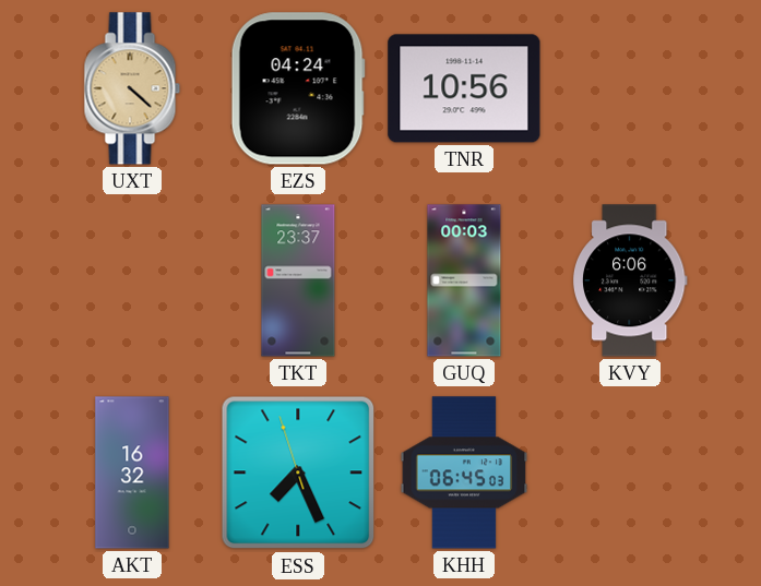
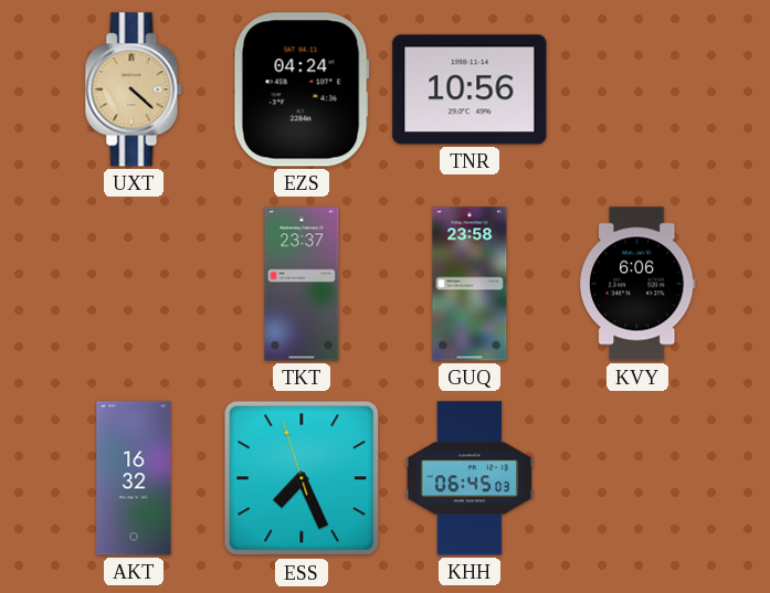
GUQ: 00:03 -> 23:58
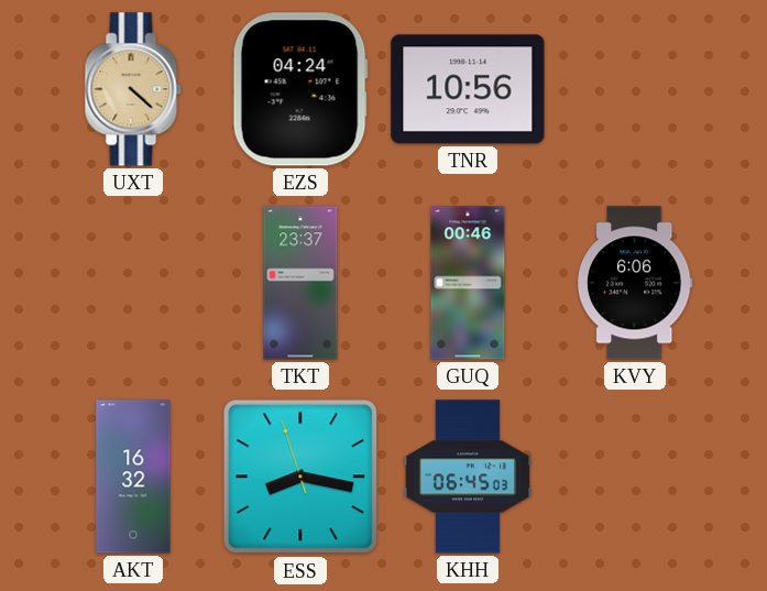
GUQ: 23:58 -> 00:46
ESS: 7:25 -> 8:16
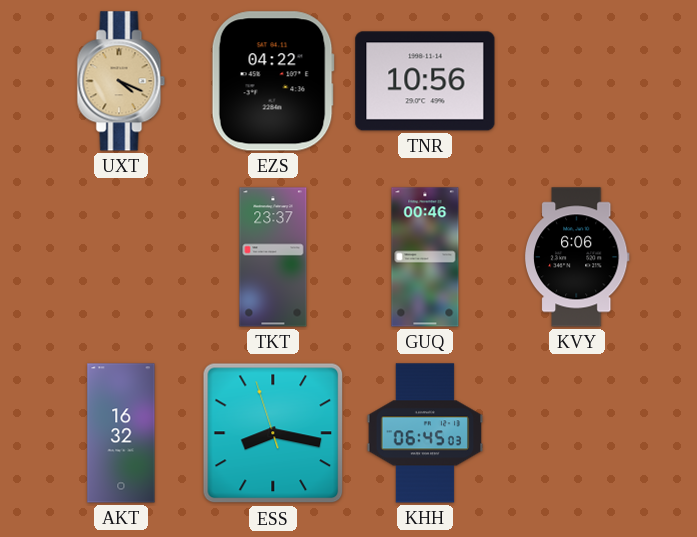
UXT: 4:22 -> 4:19
EZS: 04:24 -> 04:22
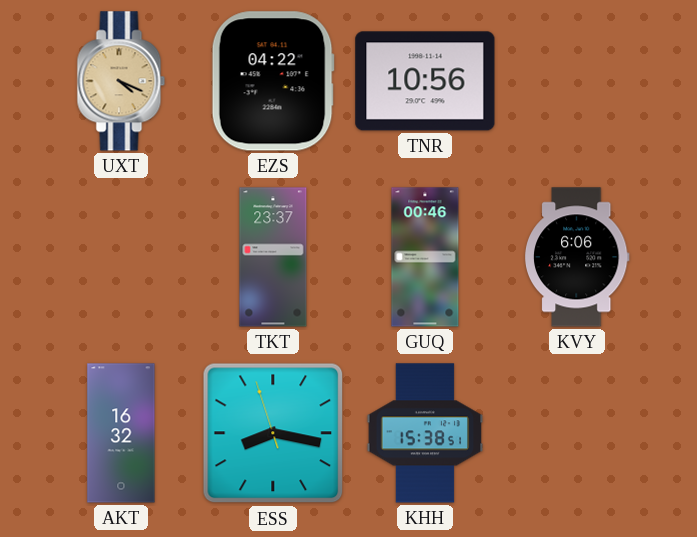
KHH: 06:45 -> 15:38
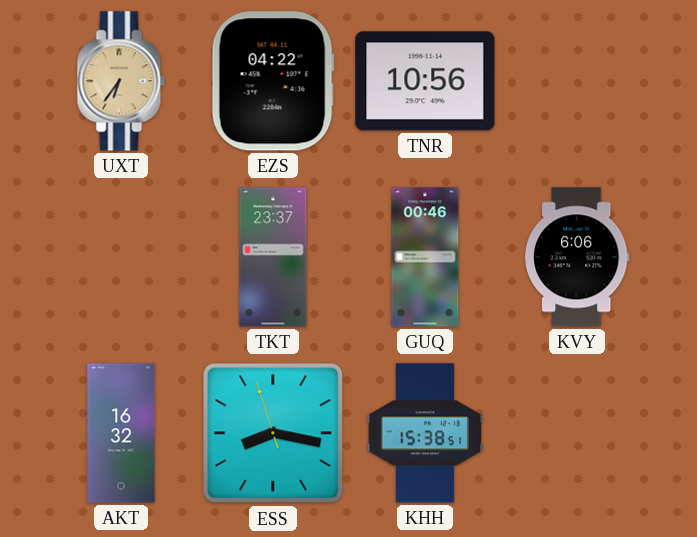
UXT: 4:19 -> 6:36
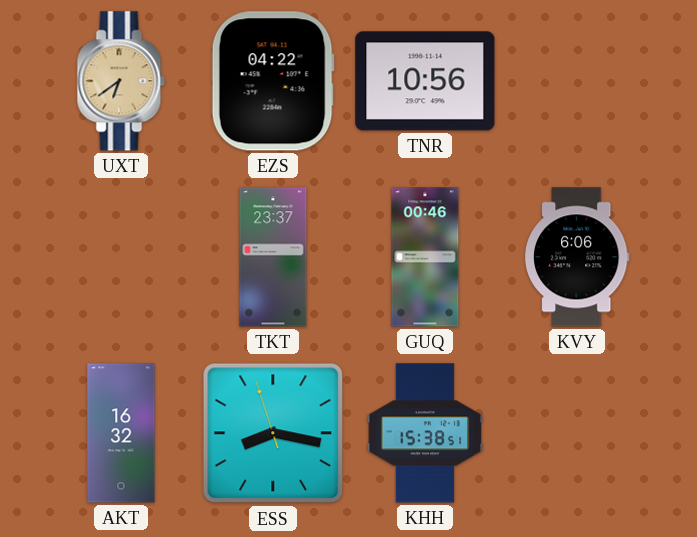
UXT: 6:36 -> 6:39
